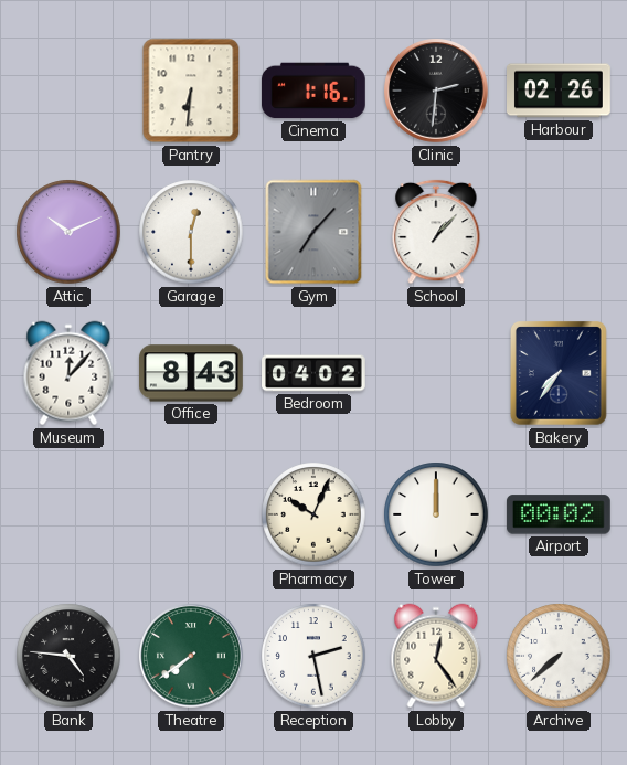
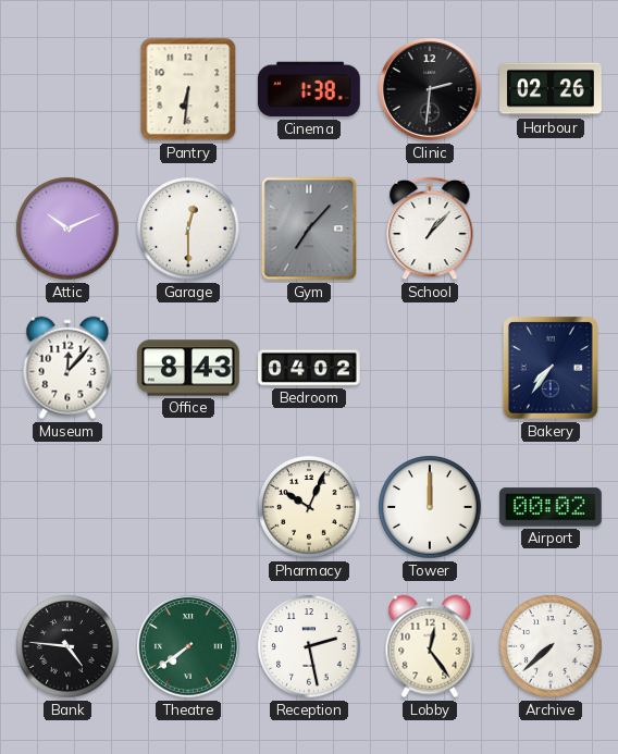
Cinema: 1:16 -> 1:38
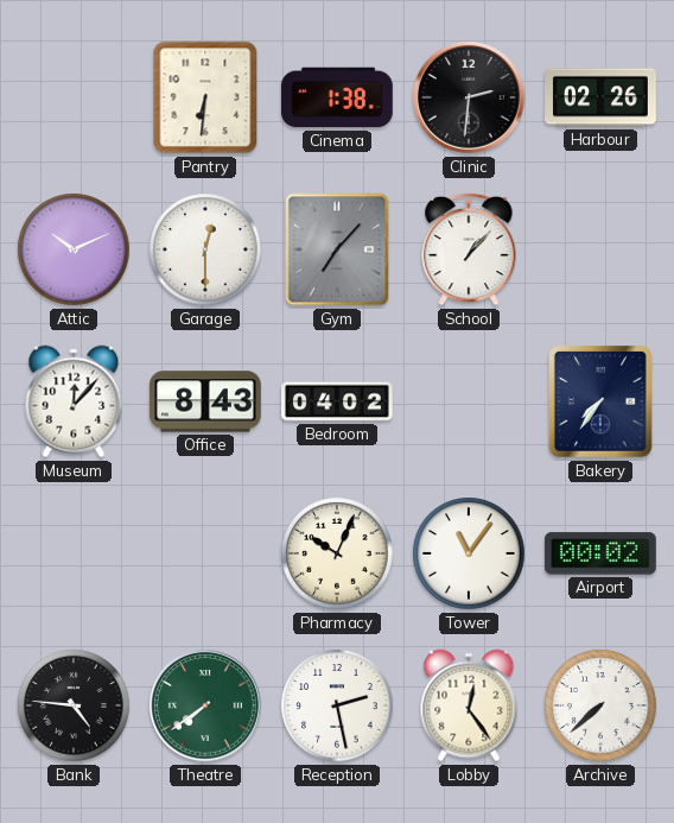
Tower: 12:00 -> 11:06
